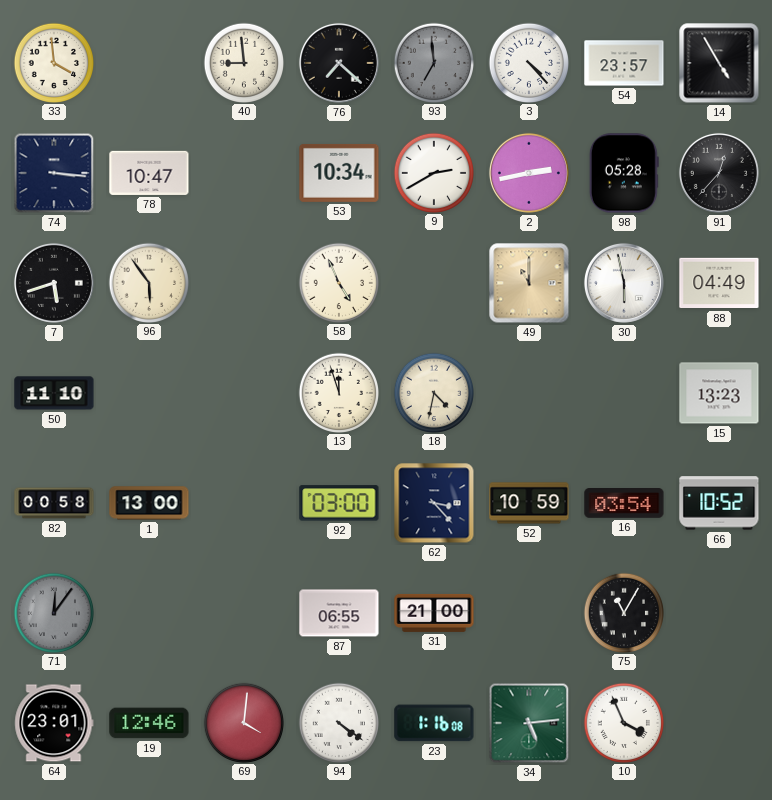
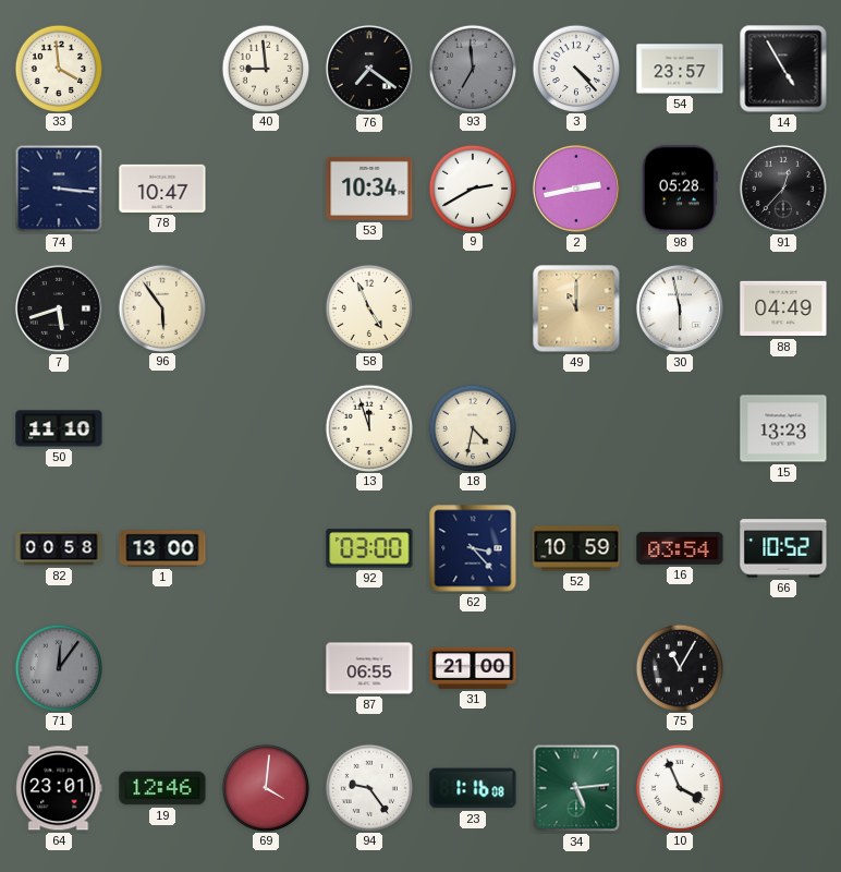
76: 7:22 -> 7:21
94: 4:21 -> 9:24
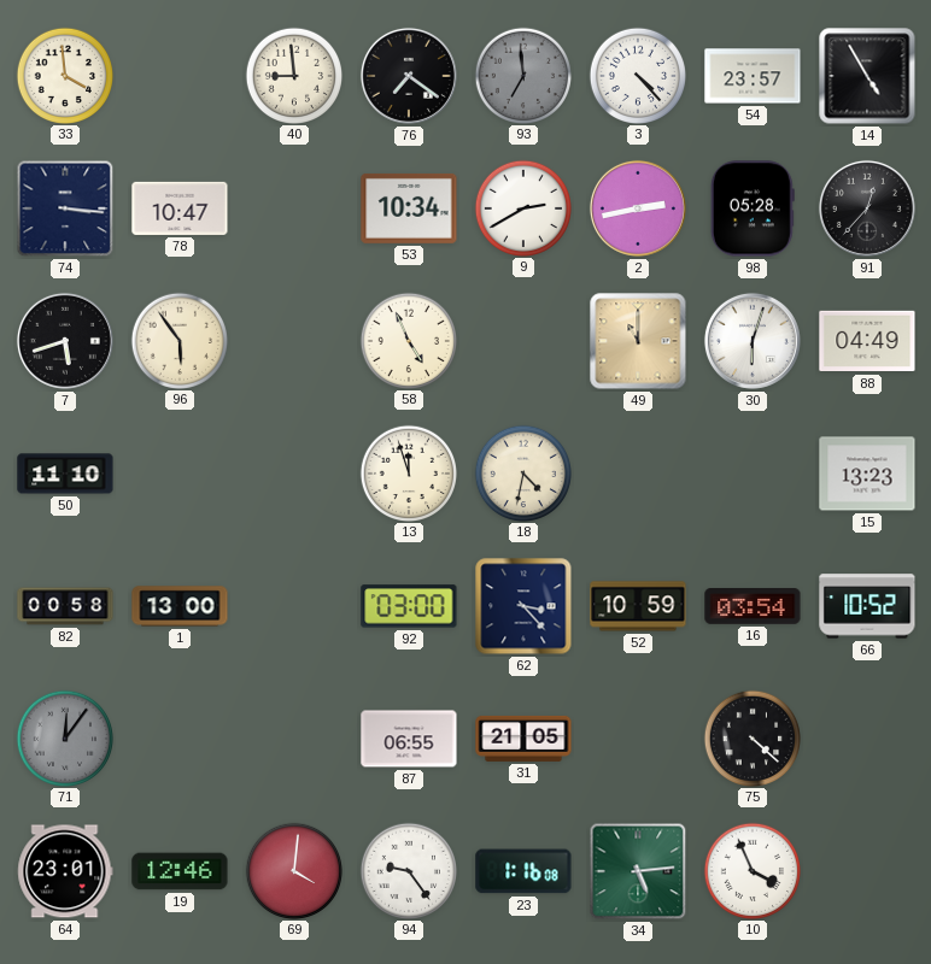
30: 5:58 -> 6:03
31: 21:00 -> 21:05
75: 11:05 -> 4:22
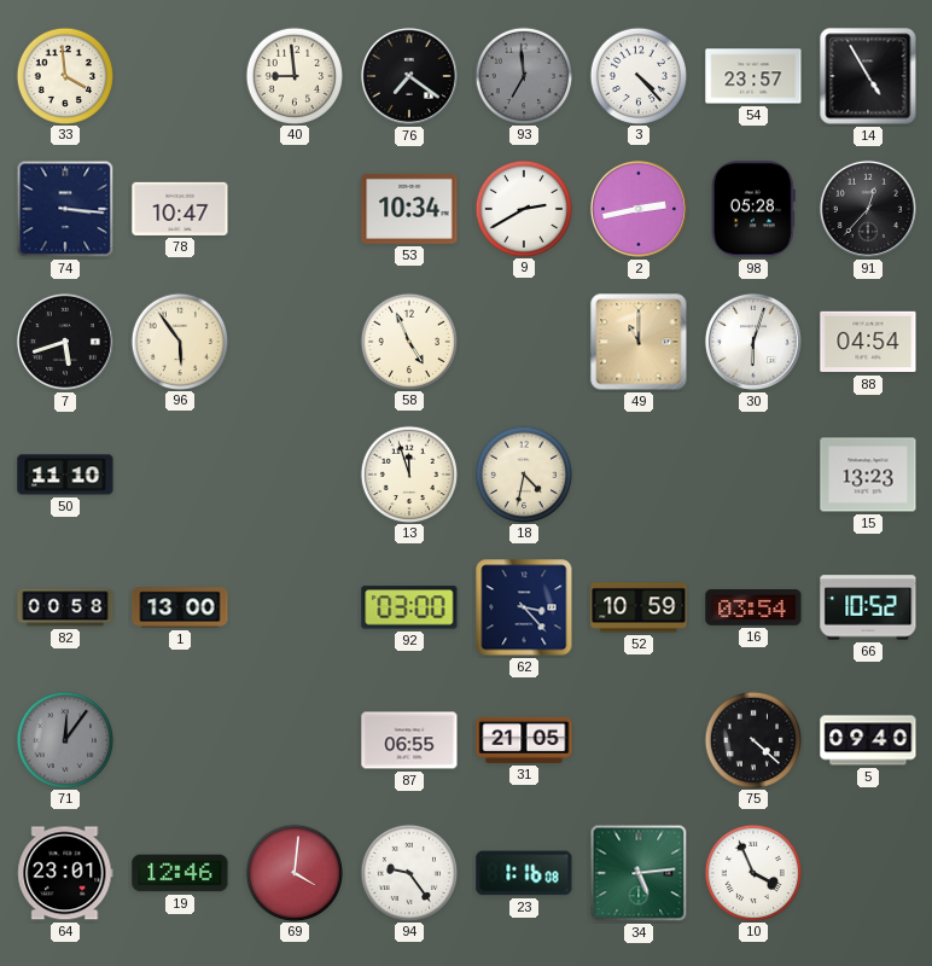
88: 04:49 -> 04:54
5: none -> 09:40
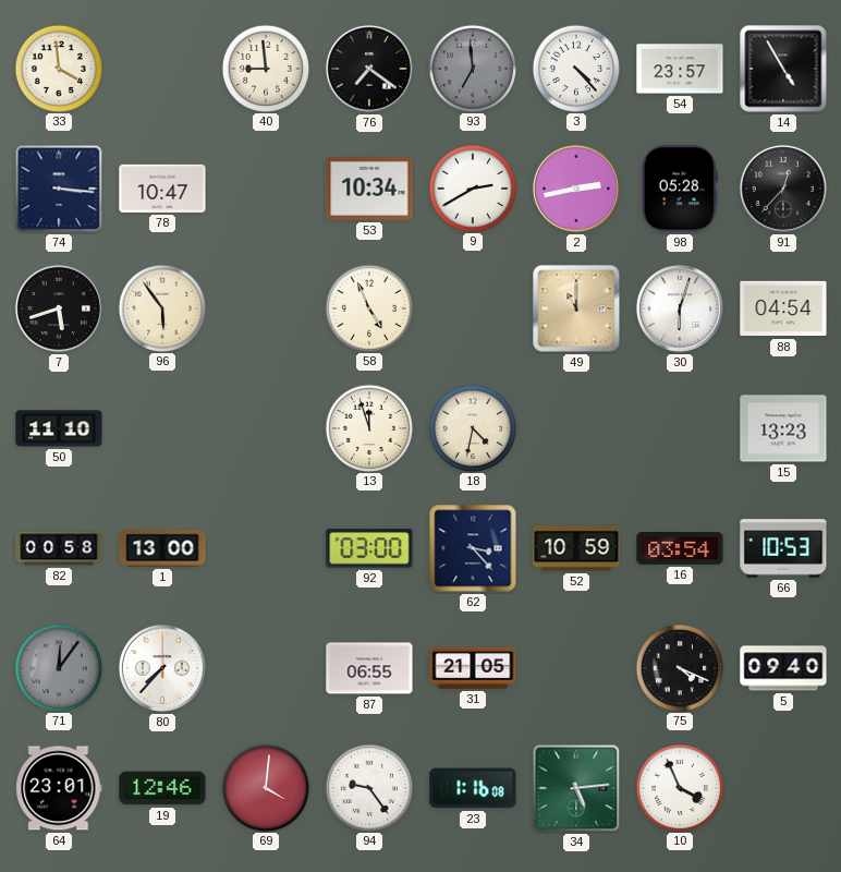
66: 10:52 -> 10:53
80: none -> 7:37
75: 4:22 -> 4:19
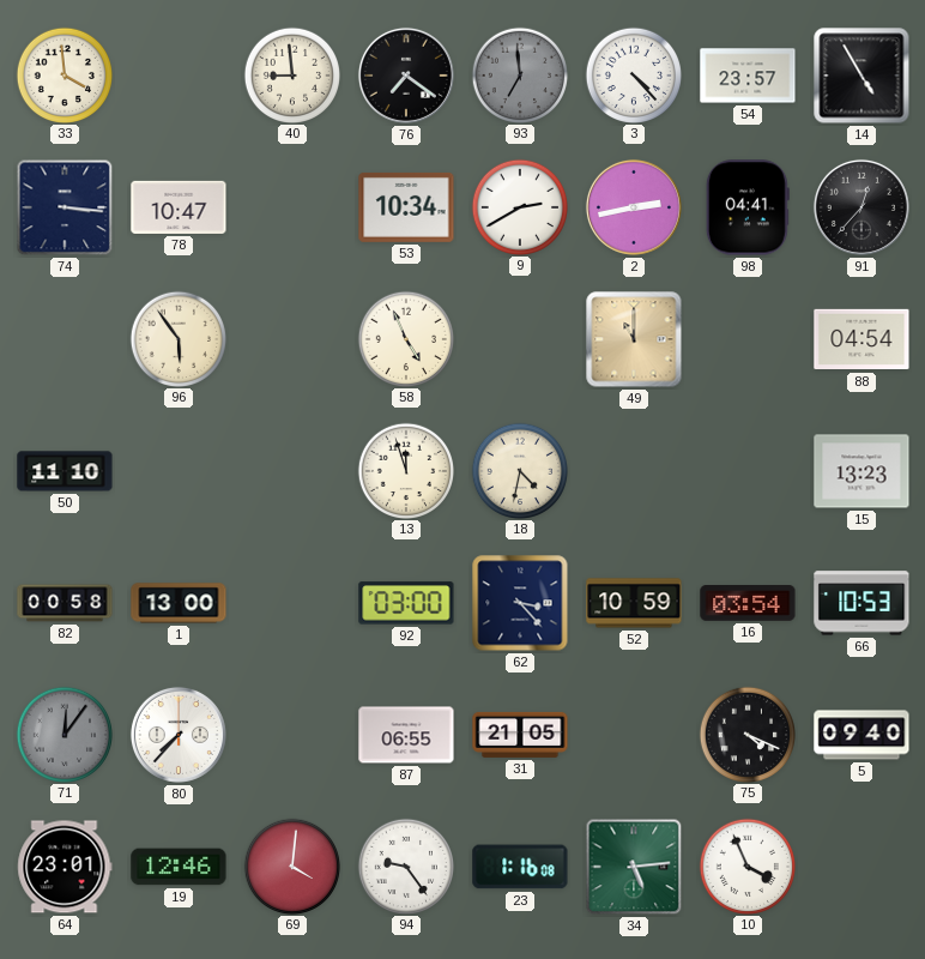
98: 05:28 -> 04:41
7: 5:42 -> none
30: 6:03 -> none
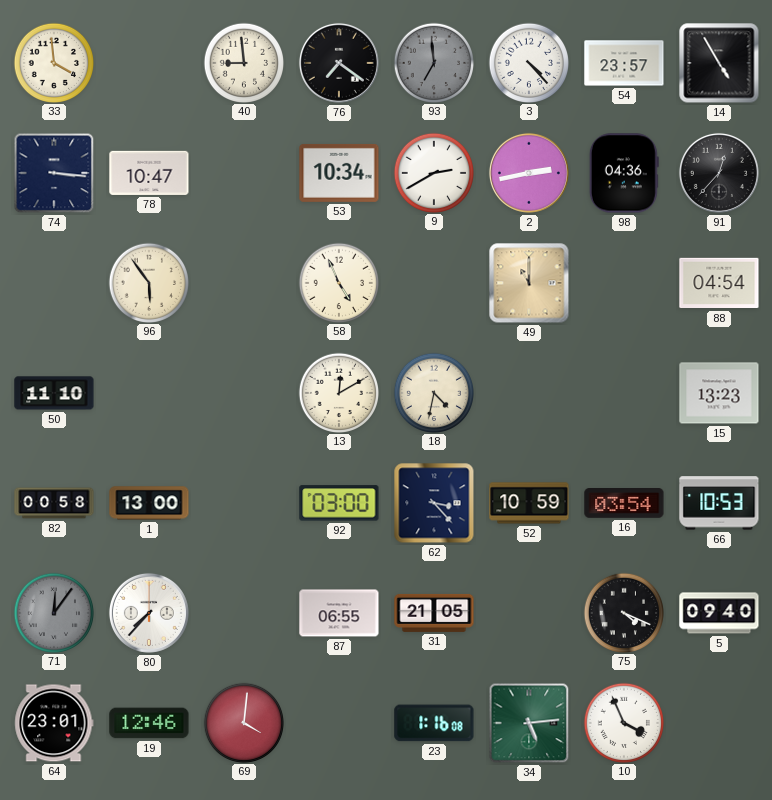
98: 04:41 -> 04:36
13: 11:57 -> 12:10
94: 9:24 -> none
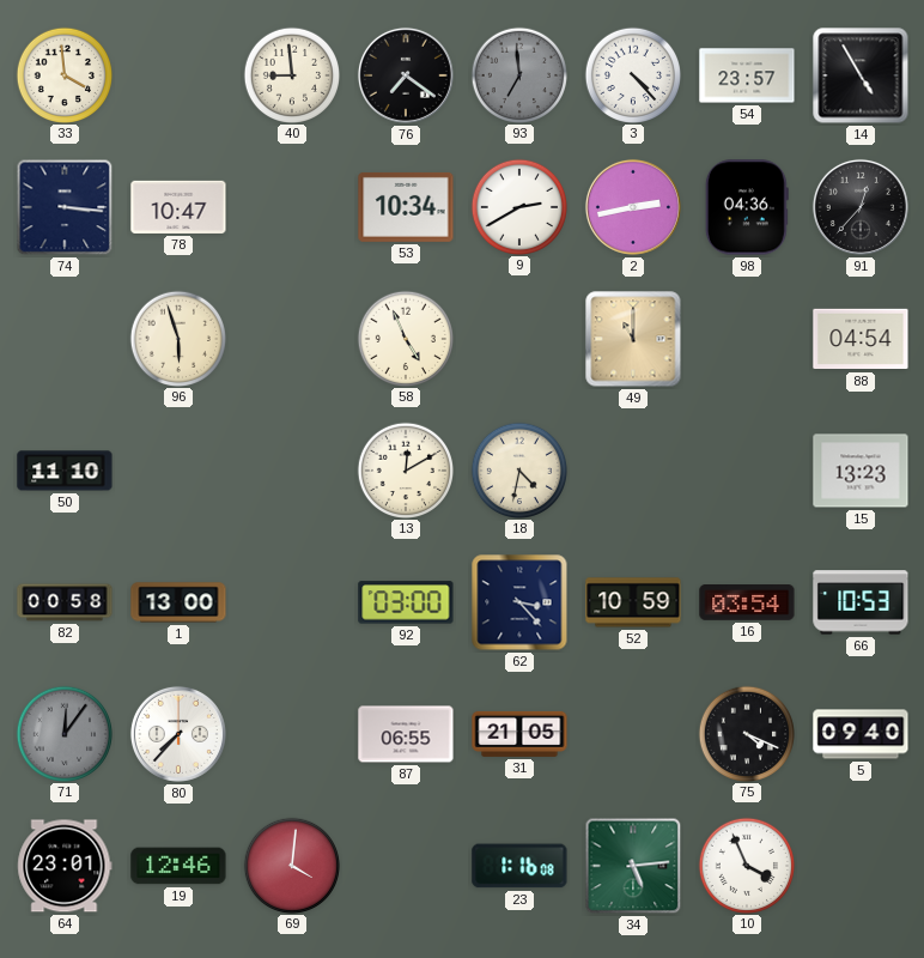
96: 5:54 -> 5:57
